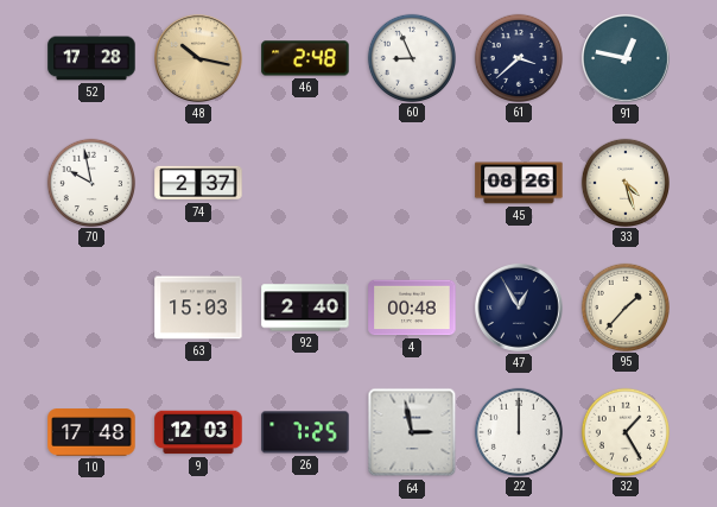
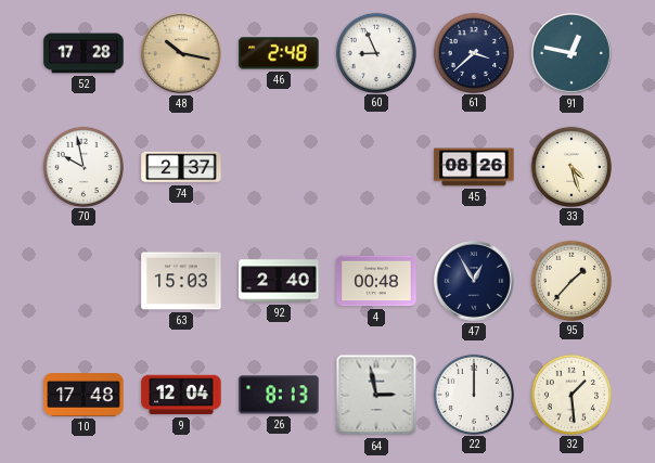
9: 12:03 -> 12:04
26: 7:25 -> 8:13
32: 1:25 -> 1:29
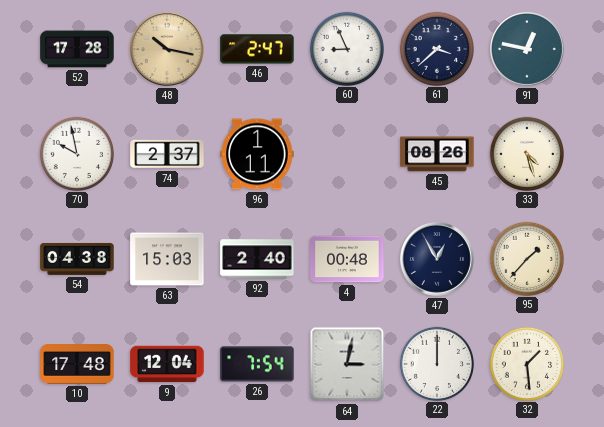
46: 2:48 -> 2:47
96: none -> 1:11
54: none -> 04:38
26: 8:13 -> 7:54
64: 2:58 -> 3:02
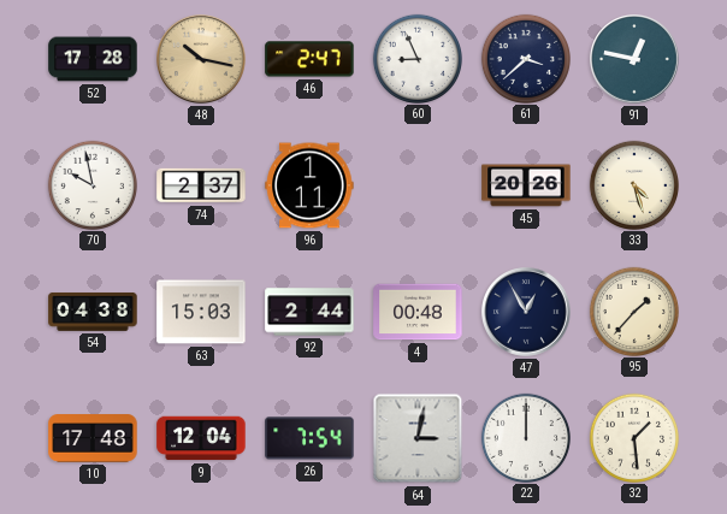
45: 08:26 -> 20:26
92: 2:40 -> 2:44
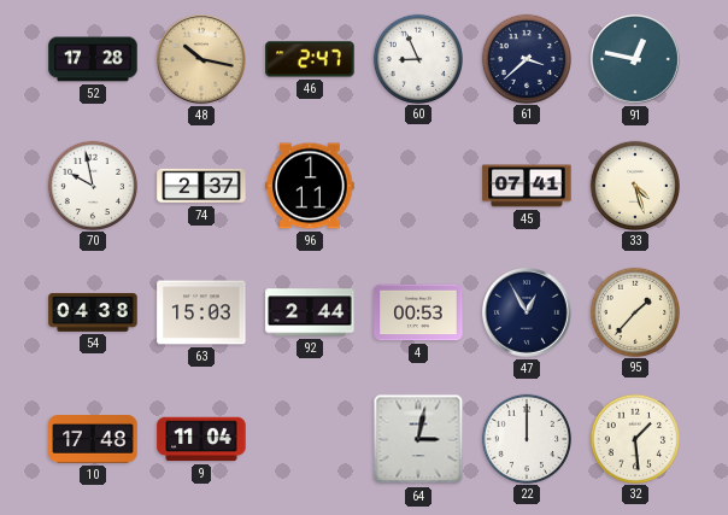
45: 20:26 -> 07:41
4: 00:48 -> 00:53
9: 12:04 -> 11:04
26: 7:54 -> none
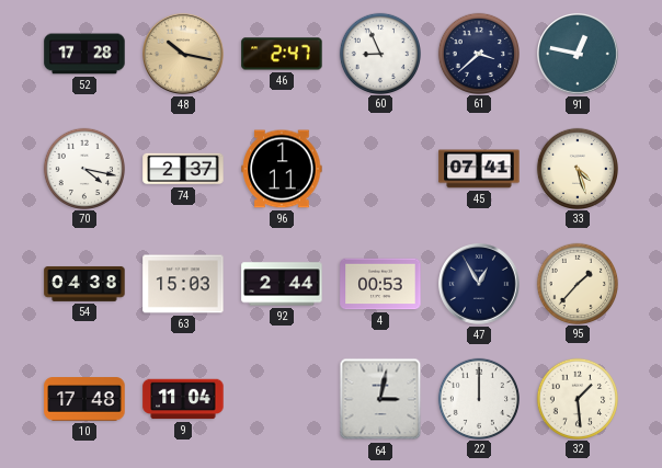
70: 9:58 -> 4:17
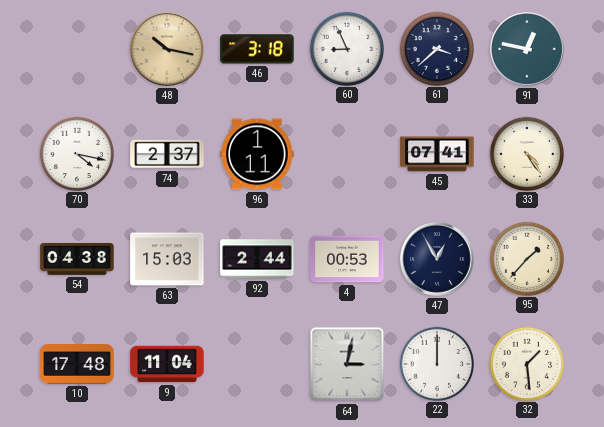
52: 17:28 -> none
46: 2:47 -> 3:18
33: 4:27 -> 4:24
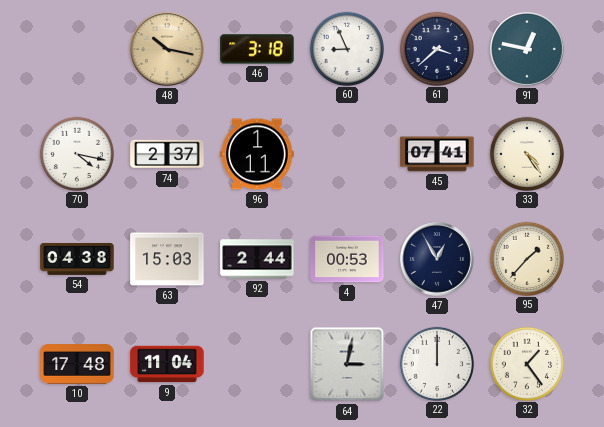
32: 1:29 -> 1:24
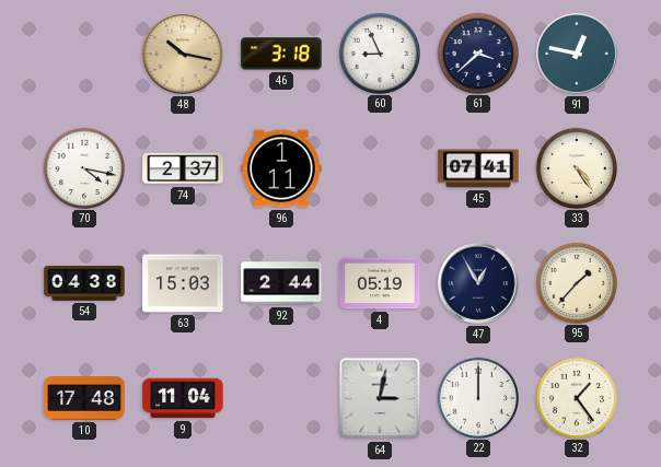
4: 00:53 -> 05:19
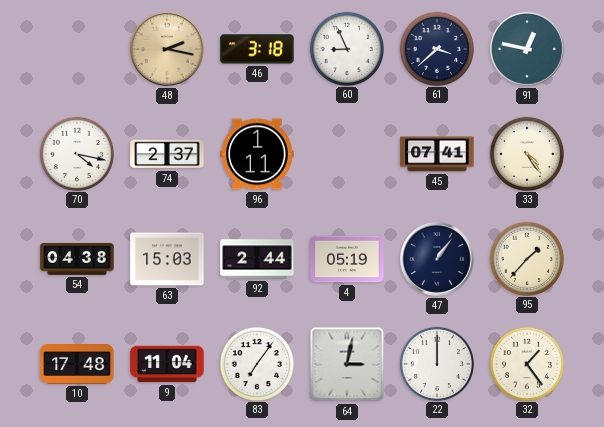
48: 10:17 -> 2:17
47: 12:55 -> 1:06
83: none -> 7:06
